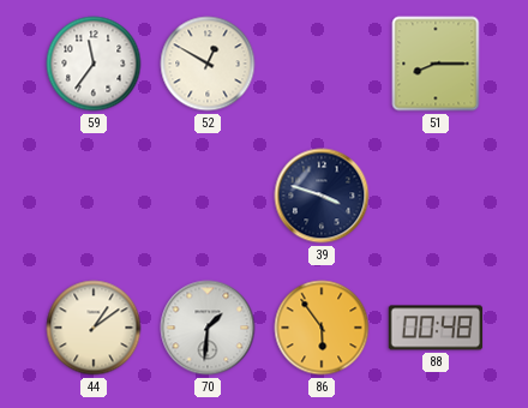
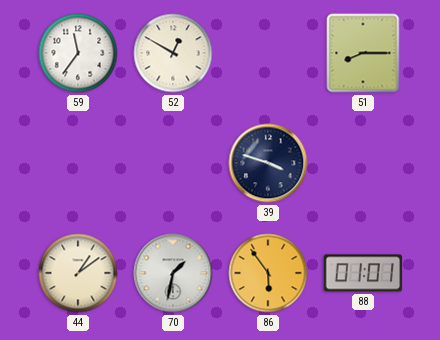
70: 1:31 -> 1:32
88: 00:48 -> 01:01
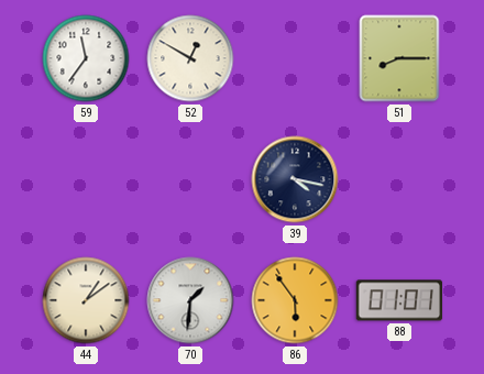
39: 3:48 -> 4:17
70: 1:32 -> 1:31
